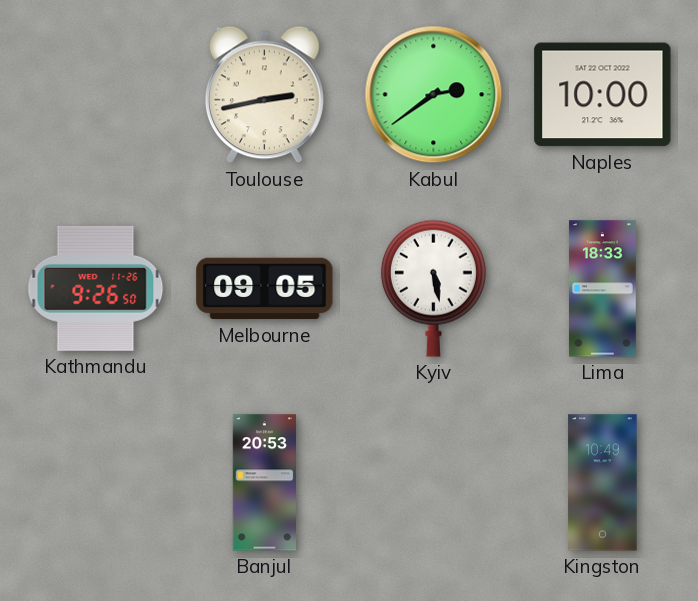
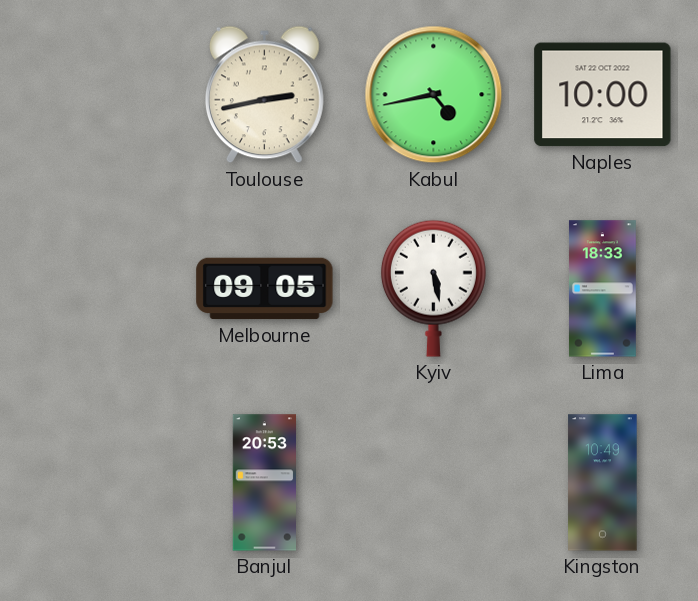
Kabul: 2:39 -> 4:43
Kathmandu: 9:26 -> none
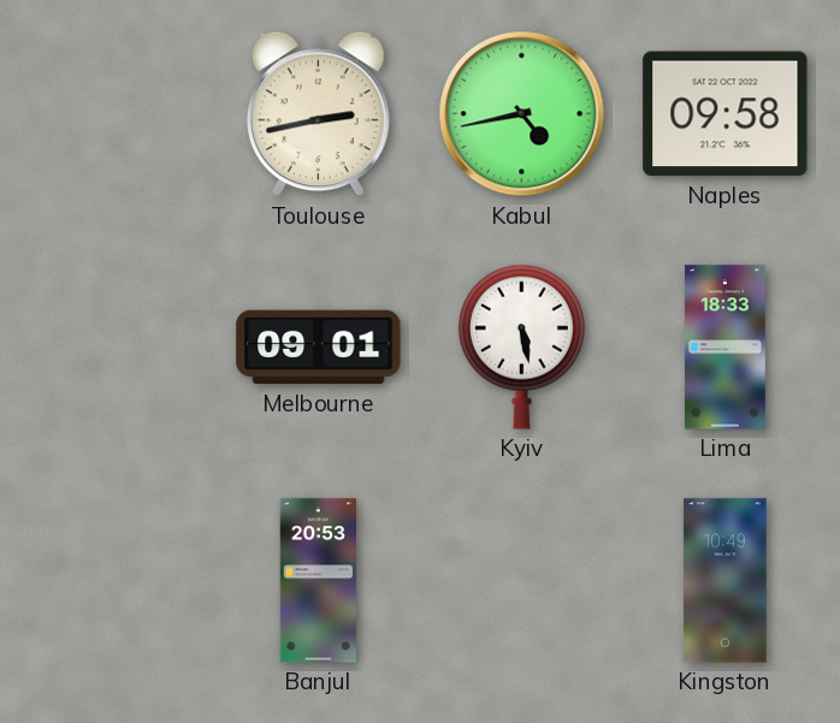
Naples: 10:00 -> 09:58
Melbourne: 09:05 -> 09:01
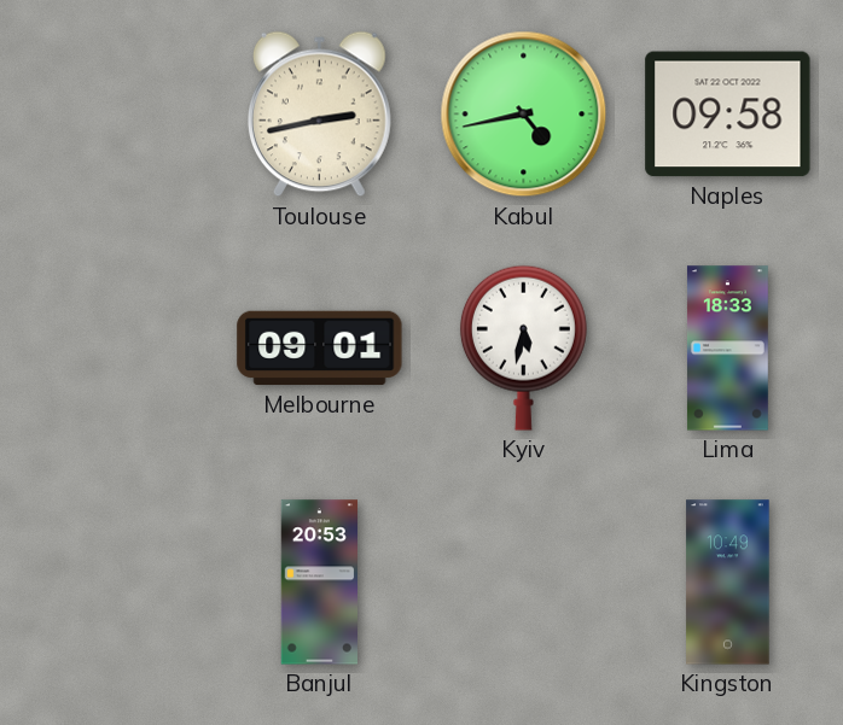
Kyiv: 5:28 -> 5:32
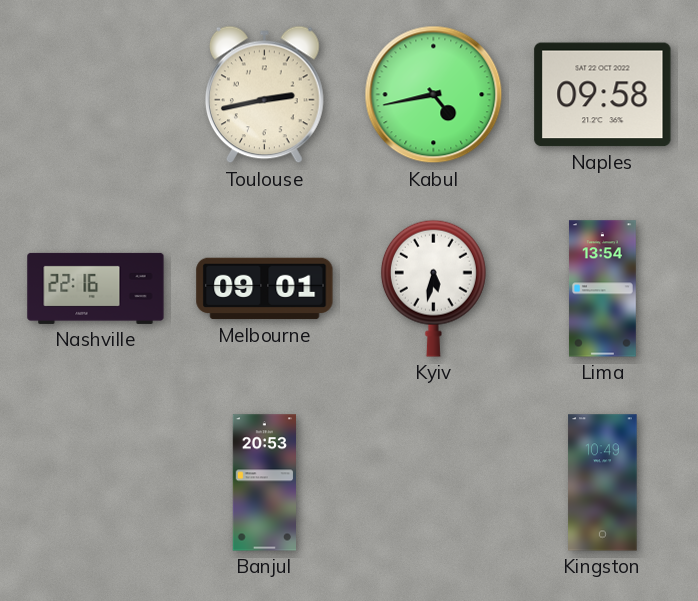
Nashville: none -> 22:16
Lima: 18:33 -> 13:54
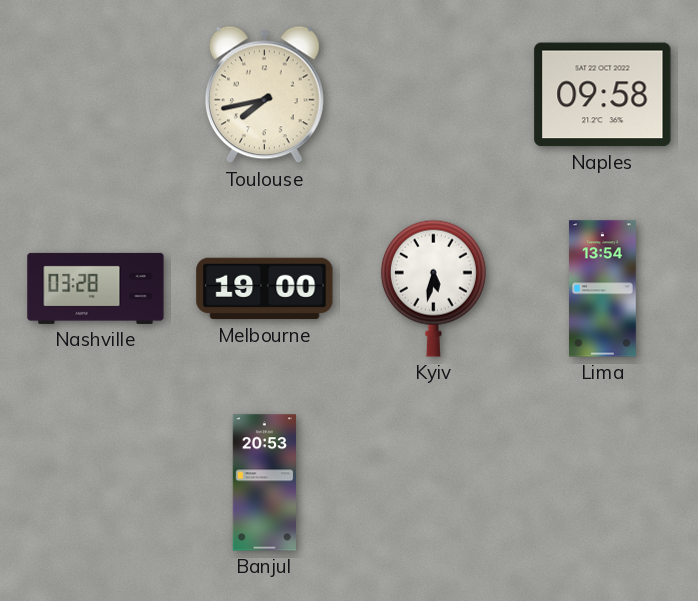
Toulouse: 2:43 -> 7:43
Kabul: 4:43 -> none
Nashville: 22:16 -> 03:28
Melbourne: 09:01 -> 19:00
Kingston: 10:49 -> none
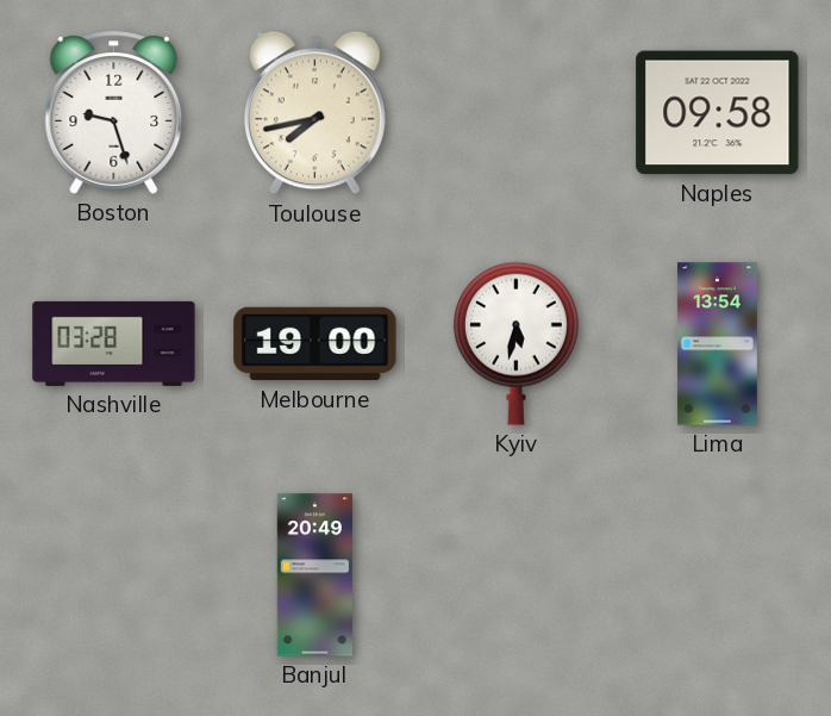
Boston: none -> 9:27
Banjul: 20:53 -> 20:49
